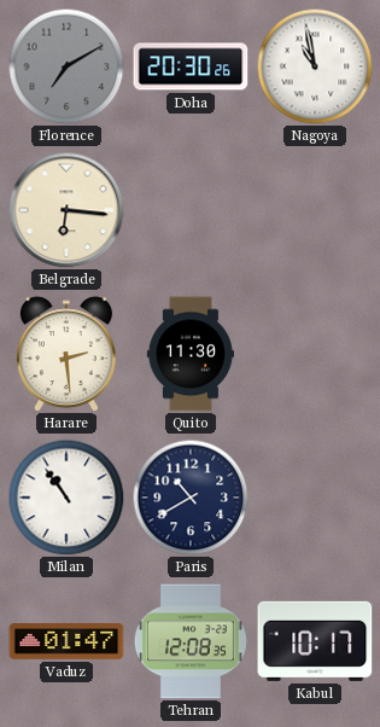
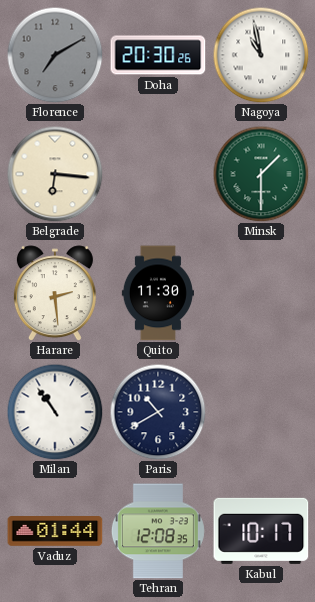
Minsk: none -> 1:30
Vaduz: 01:47 -> 01:44
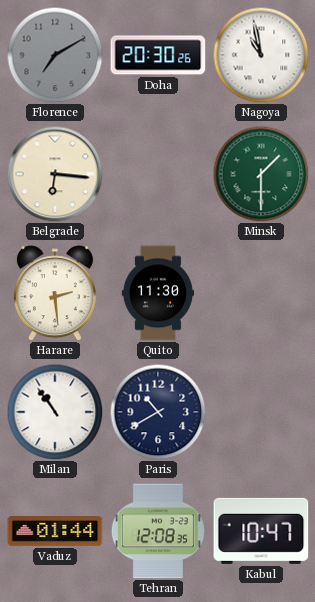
Kabul: 10:17 -> 10:47
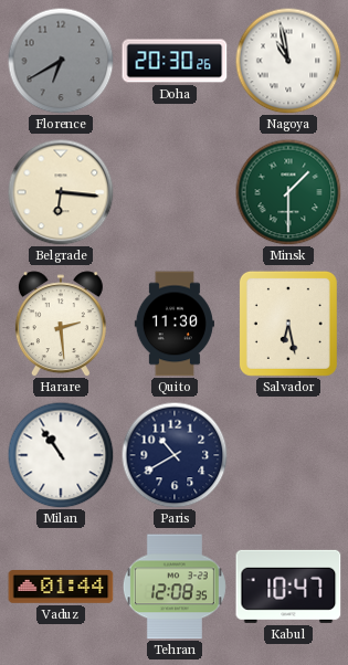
Florence: 7:10 -> 6:40
Salvador: none -> 6:28
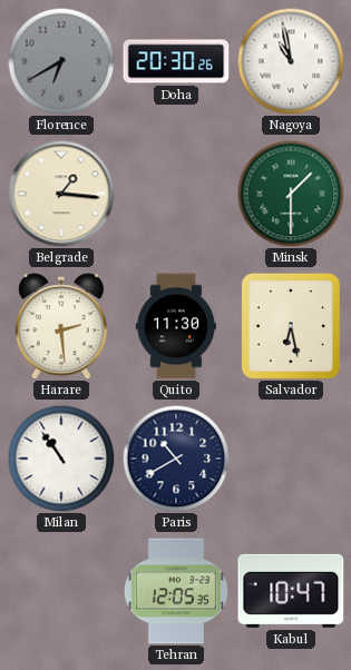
Belgrade: 6:16 -> 1:16
Vaduz: 01:44 -> none
Tehran: 12:08 -> 12:05
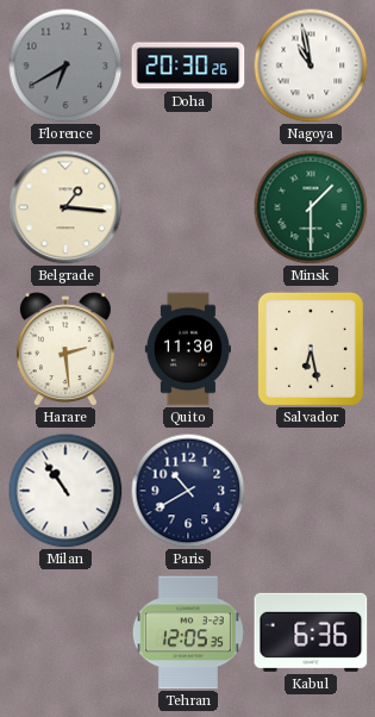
Kabul: 10:47 -> 6:36
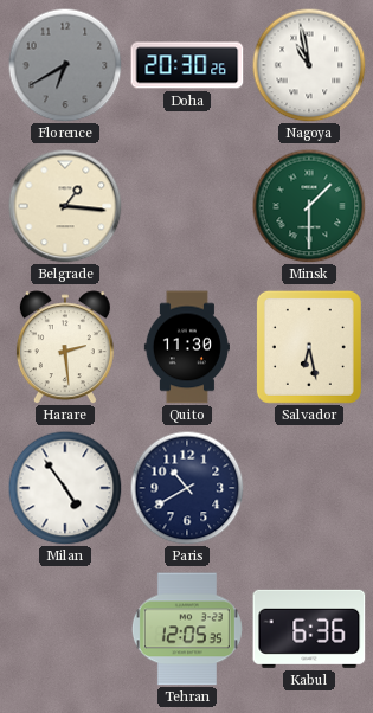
Milan: 10:54 -> 4:54
